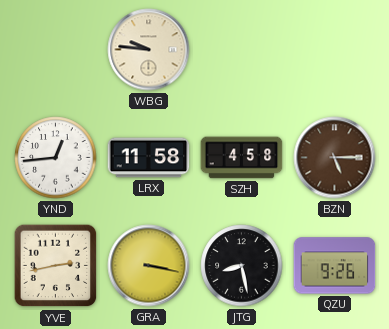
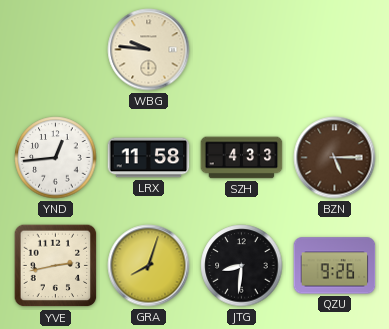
SZH: 4:58 -> 4:33
GRA: 3:17 -> 8:03
JTG: 8:28 -> 8:31
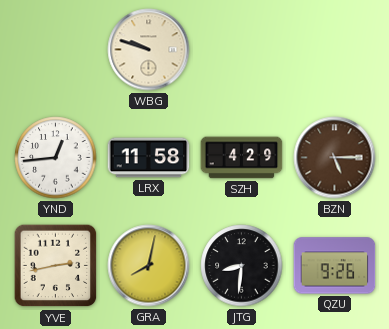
WBG: 9:46 -> 9:48
SZH: 4:33 -> 4:29
GRA: 8:03 -> 8:02
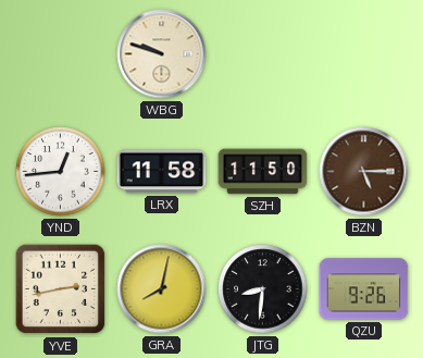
SZH: 4:29 -> 11:50
